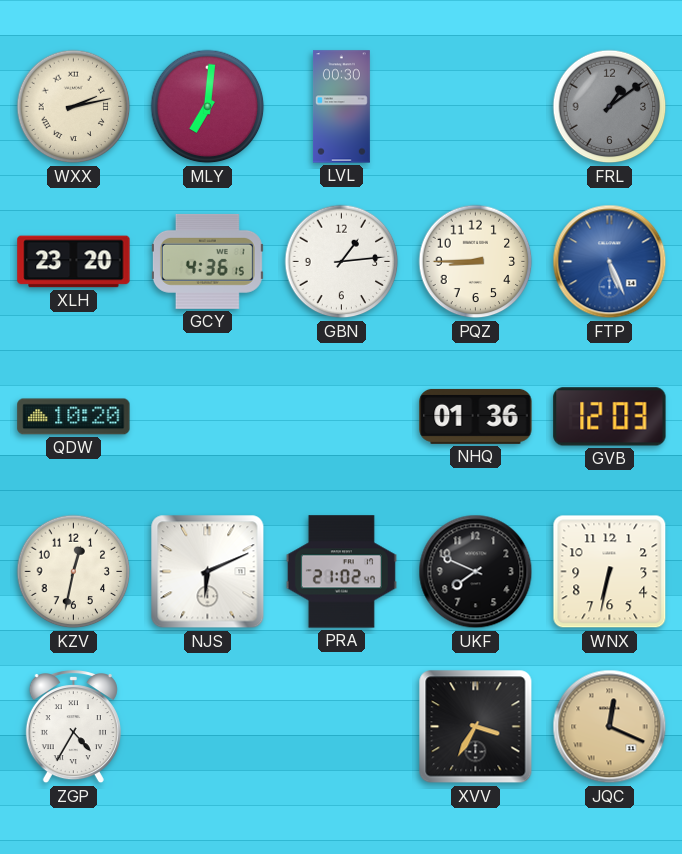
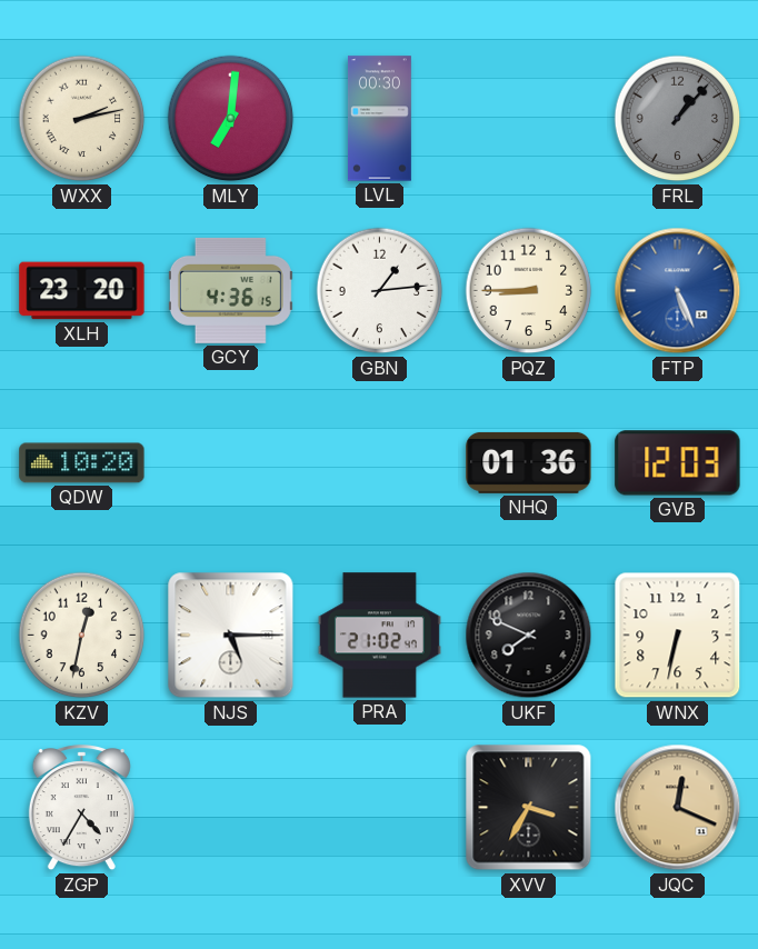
FRL: 1:09 -> 1:07
NJS: 6:11 -> 5:15
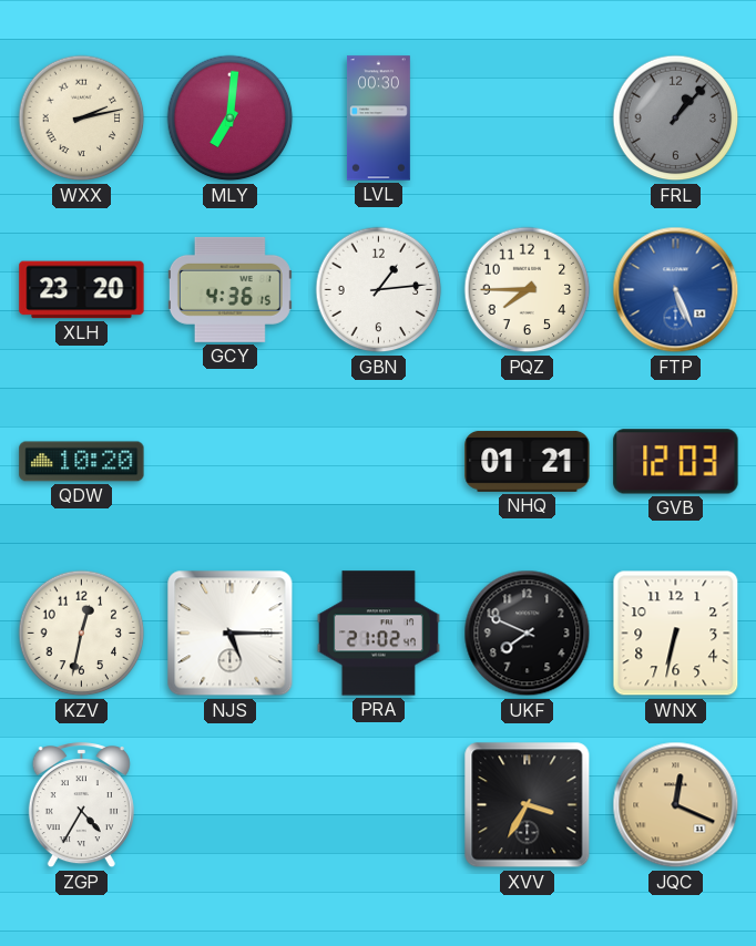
PQZ: 8:45 -> 7:45
NHQ: 01:36 -> 01:21
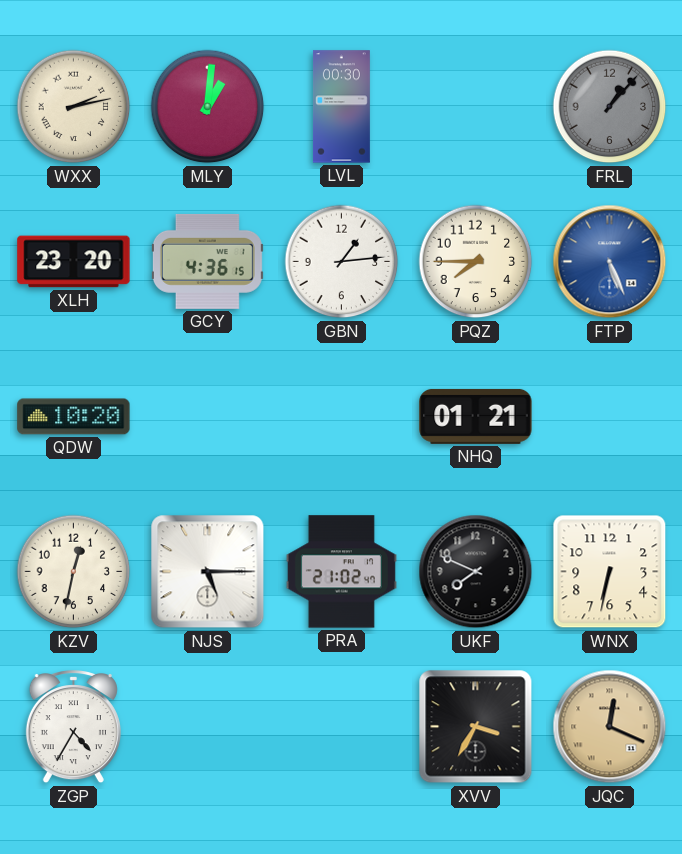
MLY: 7:01 -> 1:01
GVB: 12:03 -> none
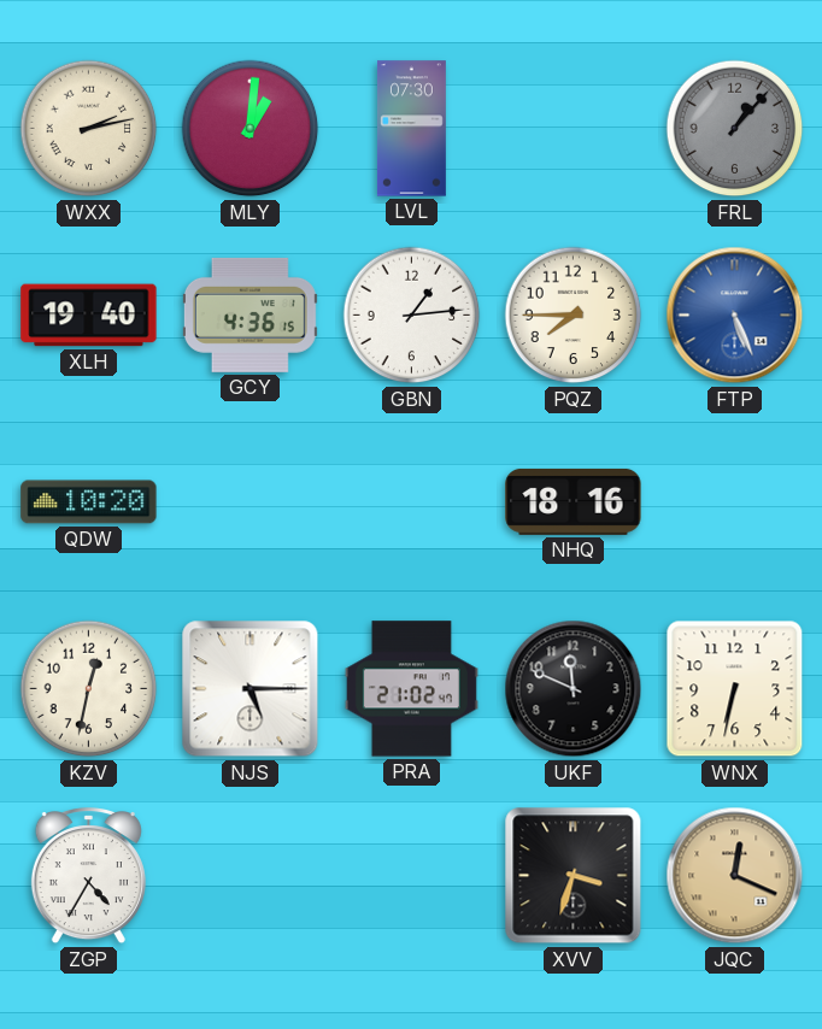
LVL: 00:30 -> 07:30
XLH: 23:20 -> 19:40
NHQ: 01:21 -> 18:16
UKF: 7:49 -> 11:49
XVV: 3:35 -> 3:33
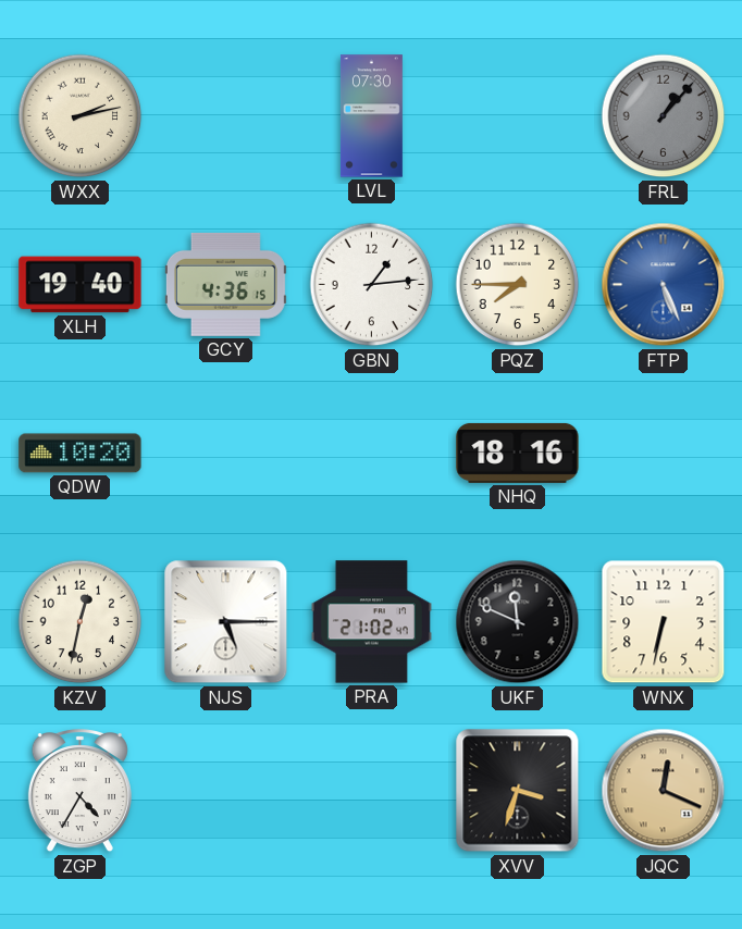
MLY: 1:01 -> none
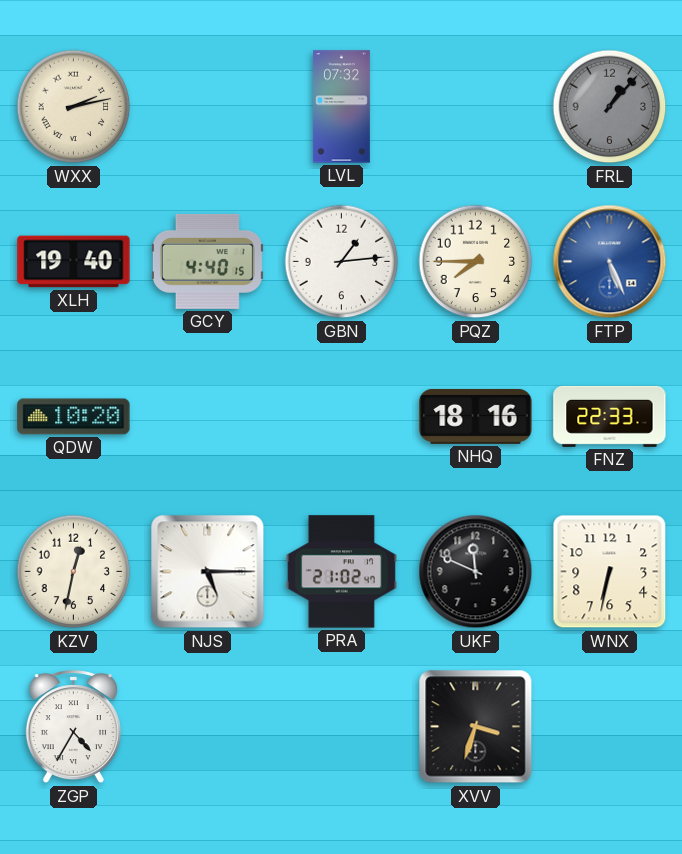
LVL: 07:30 -> 07:32
GCY: 4:36 -> 4:40
FNZ: none -> 22:33
JQC: 12:19 -> none
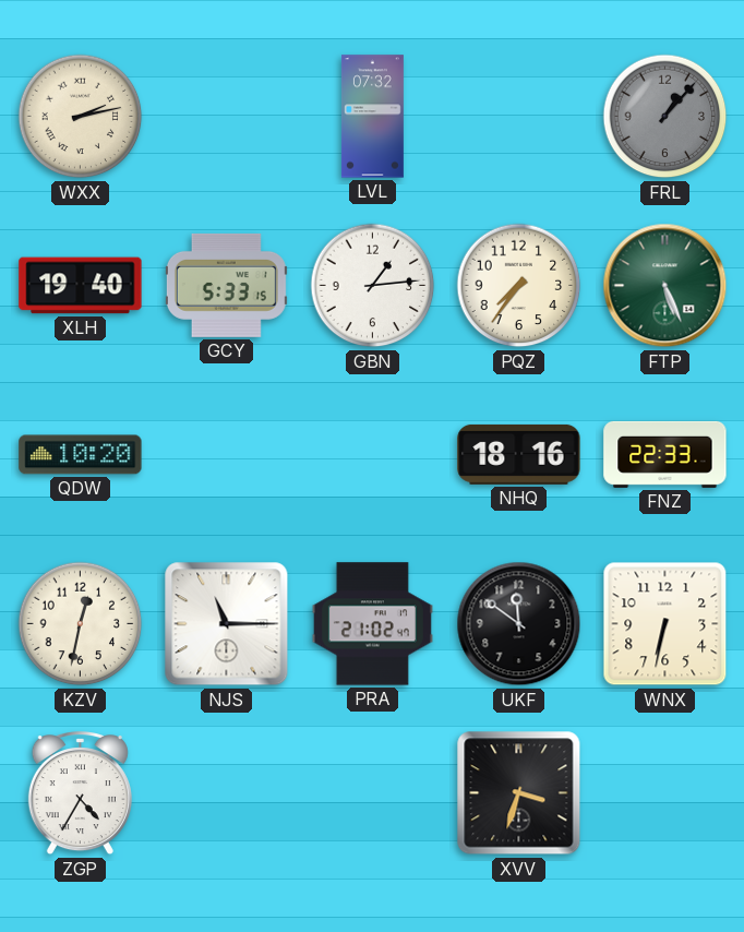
GCY: 4:40 -> 5:33
PQZ: 7:45 -> 7:36
FTP dial: blue -> green
NJS: 5:15 -> 11:15
UKF: 11:49 -> 11:51
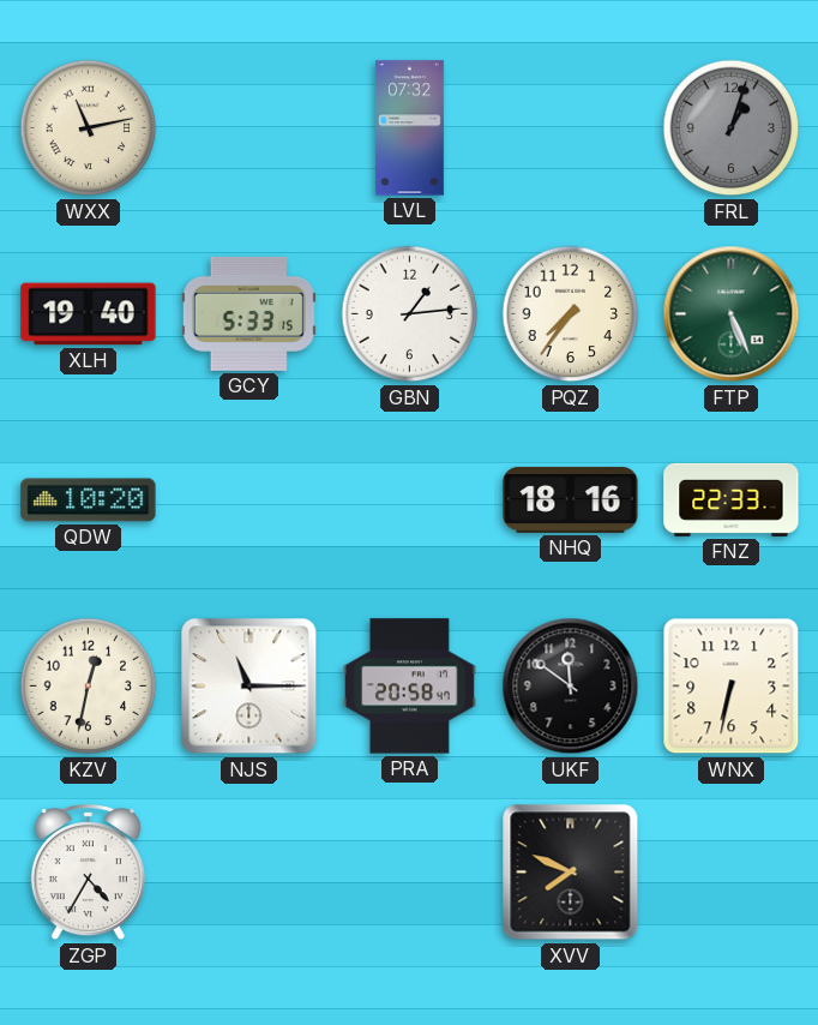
WXX: 2:13 -> 11:13
FRL: 1:07 -> 1:03
PRA: 21:02 -> 20:58
XVV: 3:33 -> 7:49
